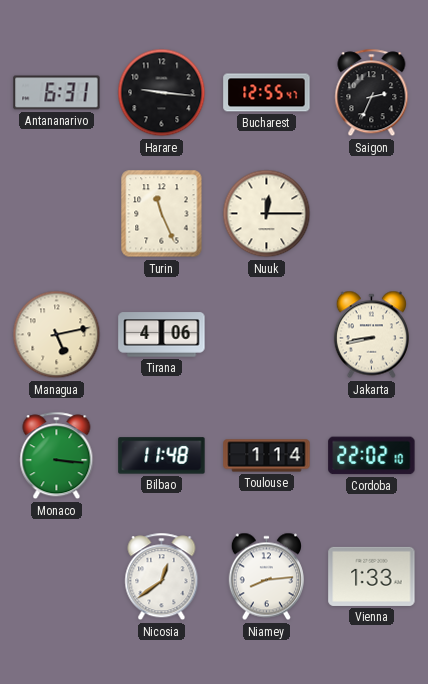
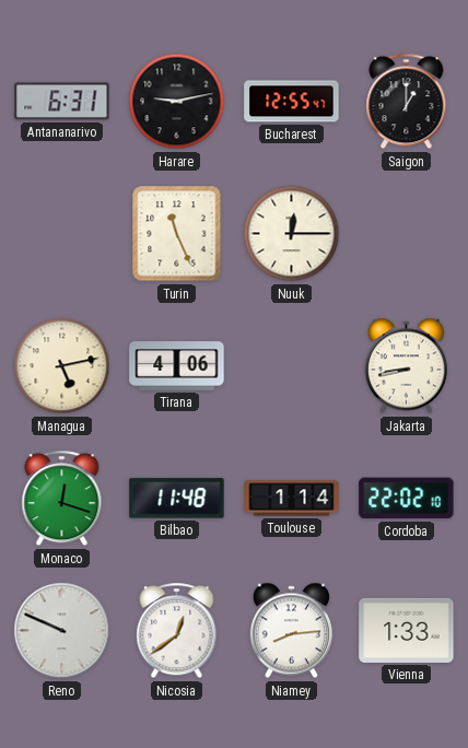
Harare: 9:16 -> 9:13
Saigon: 2:34 -> 1:00
Monaco: 3:16 -> 12:18
Reno: none -> 9:49
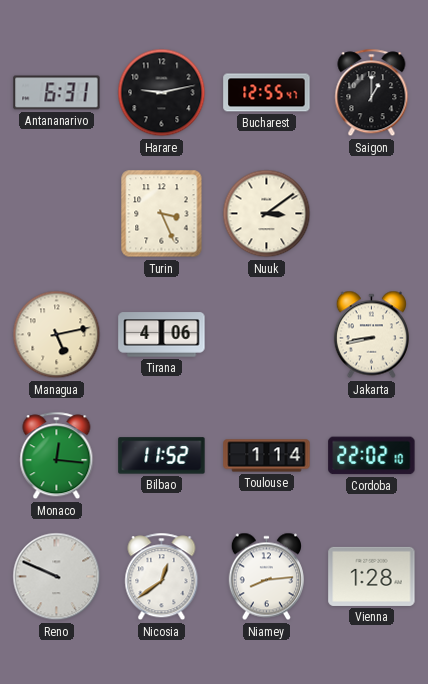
Turin: 11:26 -> 3:26
Nuuk: 12:15 -> 3:09
Monaco: 12:18 -> 12:16
Bilbao: 11:48 -> 11:52
Vienna: 1:33 -> 1:28
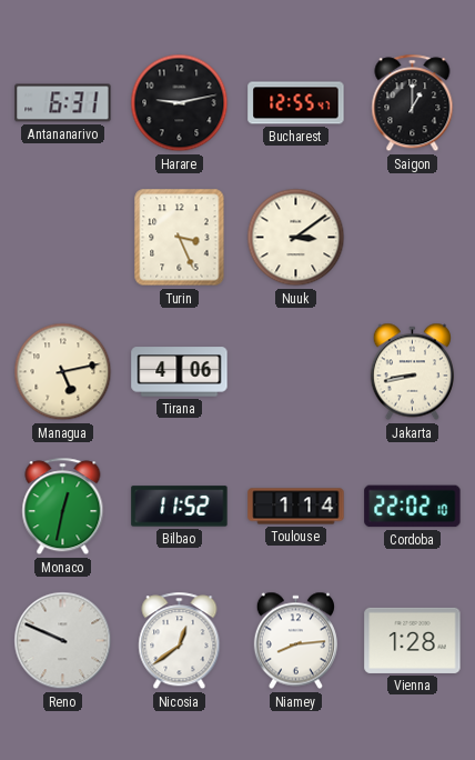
Monaco: 12:16 -> 12:32
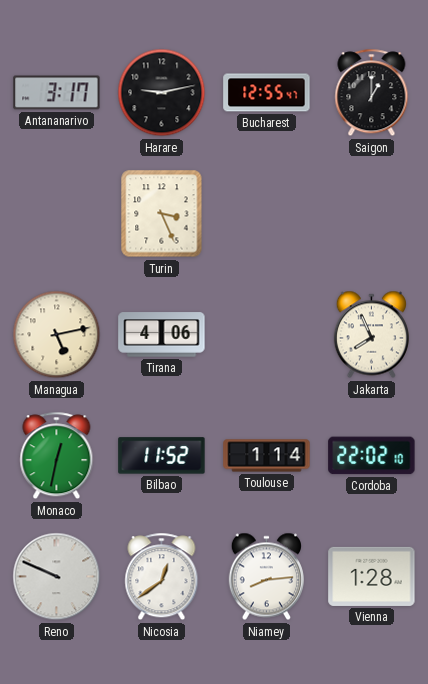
Antananarivo: 6:31 -> 3:17
Nuuk: 3:09 -> none
Jakarta: 8:43 -> 7:56
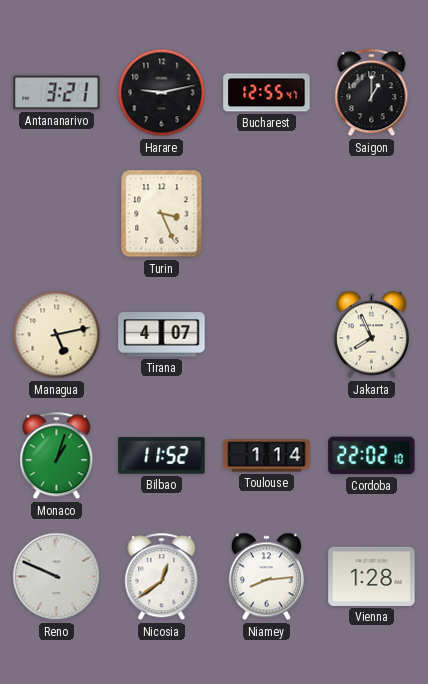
Antananarivo: 3:17 -> 3:21
Tirana: 4:06 -> 4:07
Monaco: 12:32 -> 1:03
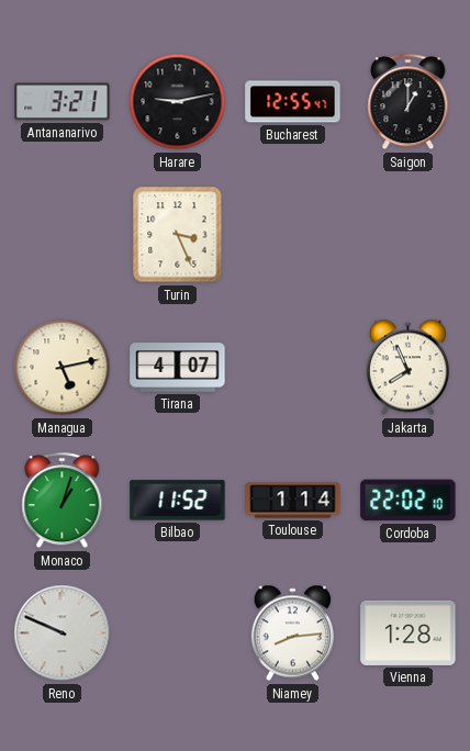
Nicosia: 12:39 -> none
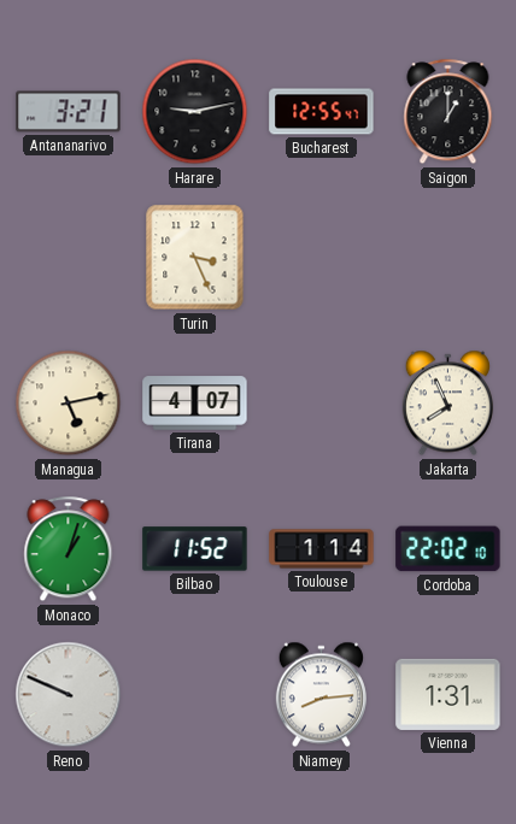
Vienna: 1:28 -> 1:31
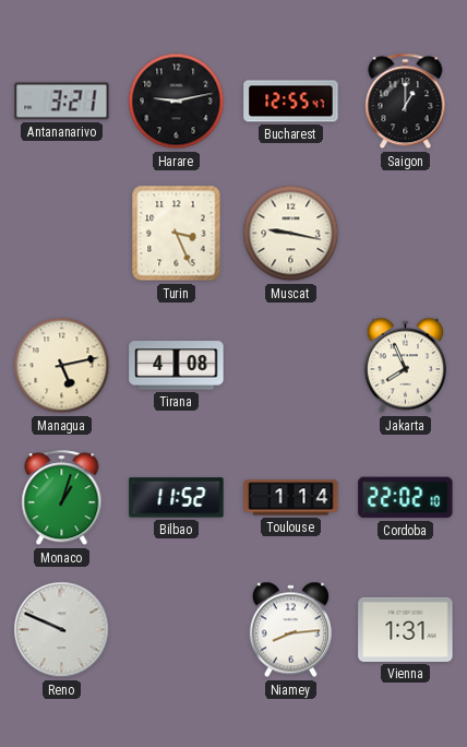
Muscat: none -> 9:17
Tirana: 4:07 -> 4:08
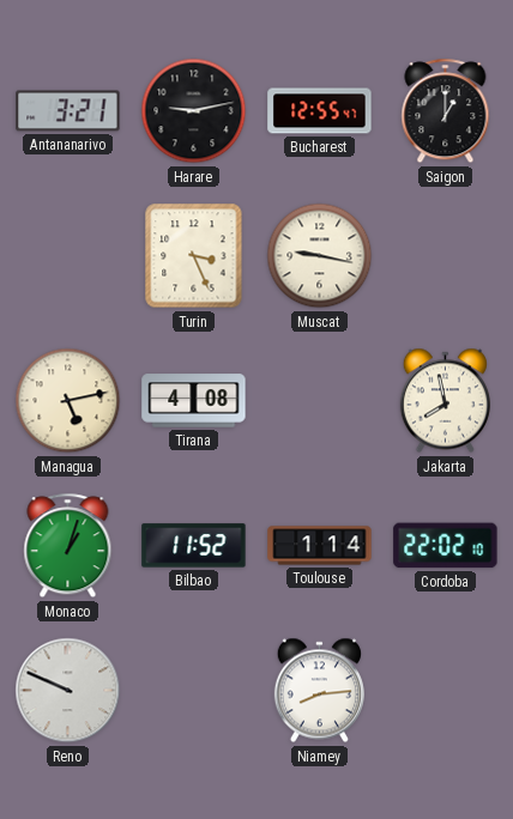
Jakarta: 7:56 -> 7:58
Vienna: 1:31 -> none
